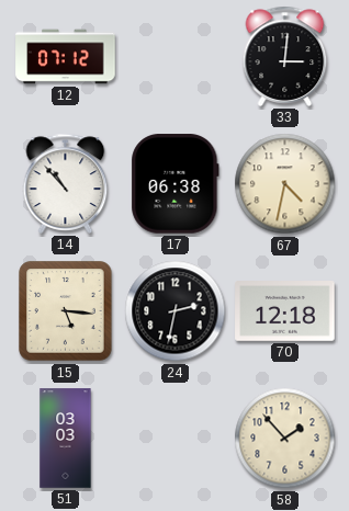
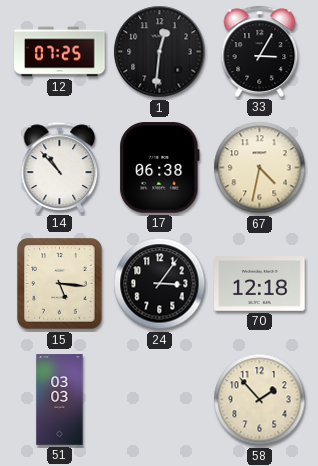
12: 07:12 -> 07:25
1: none -> 12:31
33: 3:01 -> 3:05
24: 2:32 -> 3:06
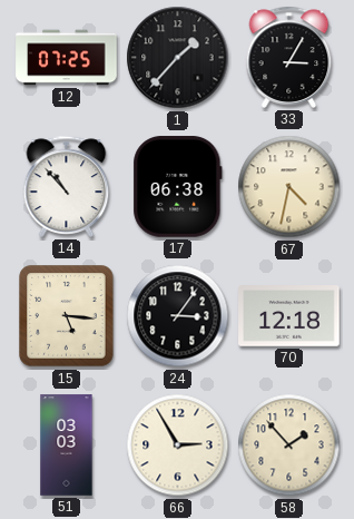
1: 12:31 -> 1:37
66: none -> 2:55
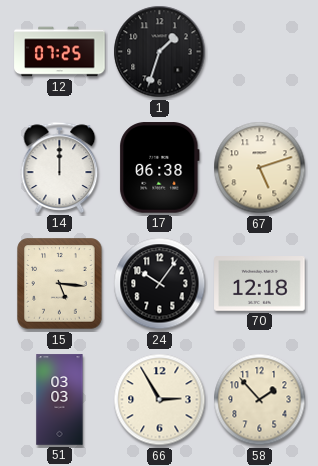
1: 1:37 -> 1:33
33: 3:05 -> none
14: 10:53 -> 12:00
67: 4:32 -> 5:12
24: 3:06 -> 10:06
